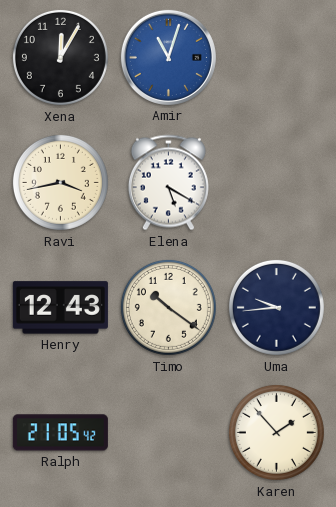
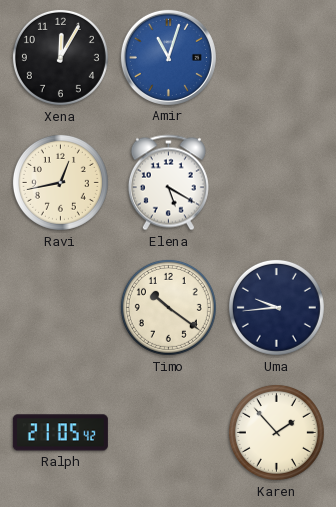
Ravi: 3:43 -> 12:43
Henry: 12:43 -> none
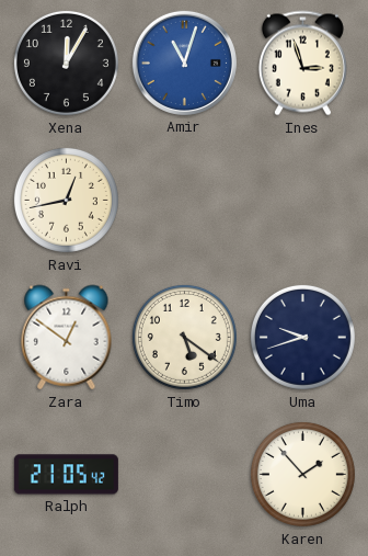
Ines: none -> 2:57
Elena: 5:20 -> none
Zara: none -> 12:51
Timo: 10:21 -> 5:21
Uma: 9:44 -> 9:42
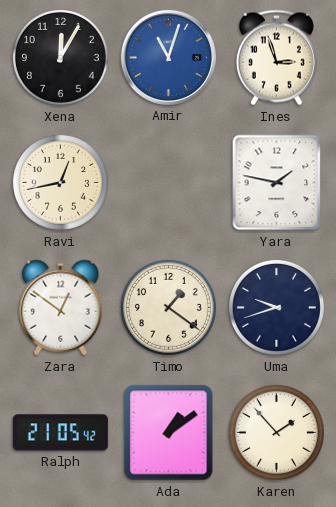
Yara: none -> 1:47
Timo: 5:21 -> 1:21
Ada: none -> 1:09
